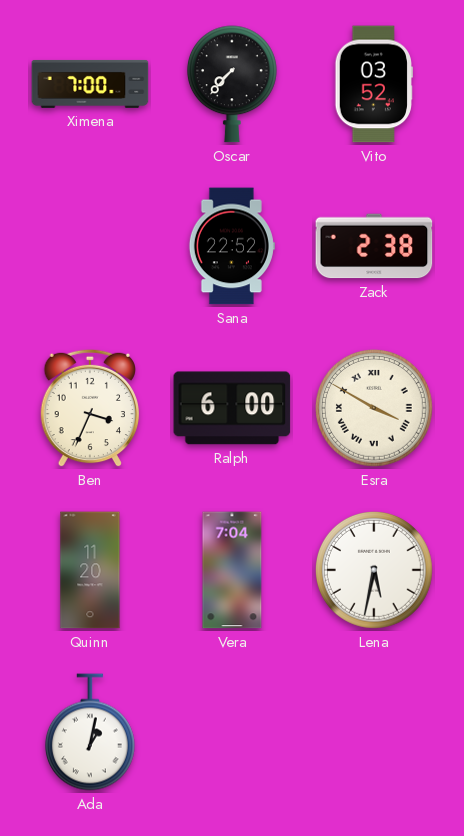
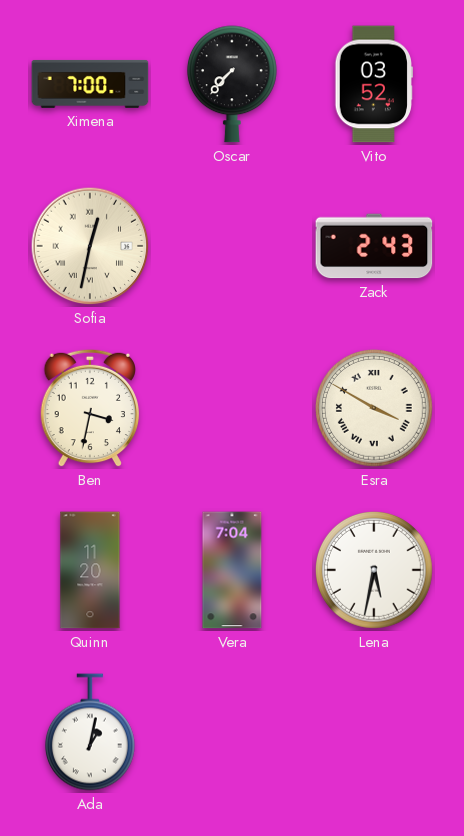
Sofia: none -> 12:32
Sana: 22:52 -> none
Zack: 2:38 -> 2:43
Ben: 3:34 -> 3:32
Ralph: 6:00 -> none
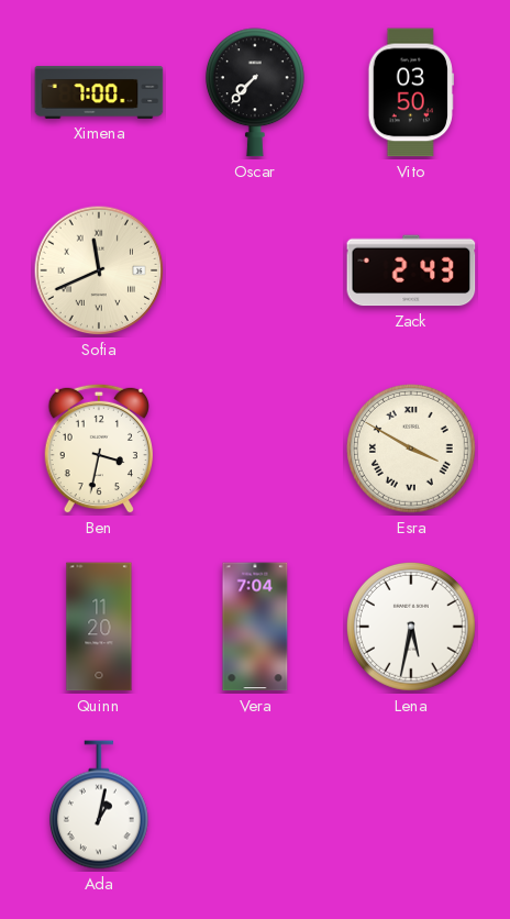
Vito: 03:52 -> 03:50
Sofia: 12:32 -> 11:41
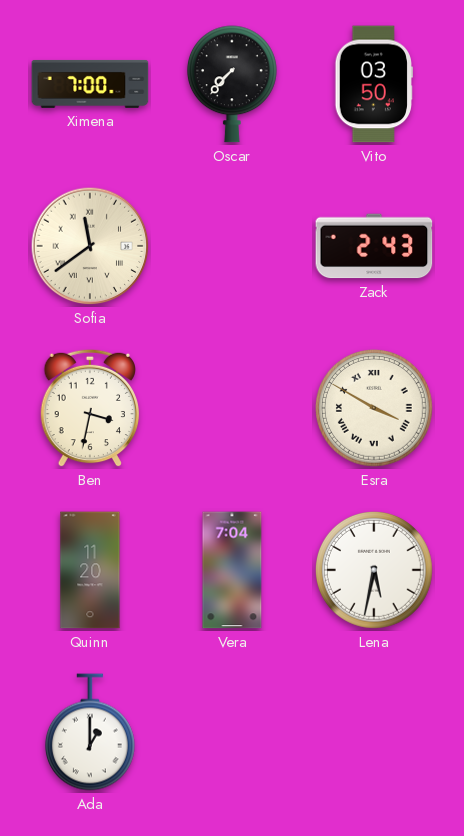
Sofia: 11:41 -> 11:39
Ada: 1:02 -> 1:00
